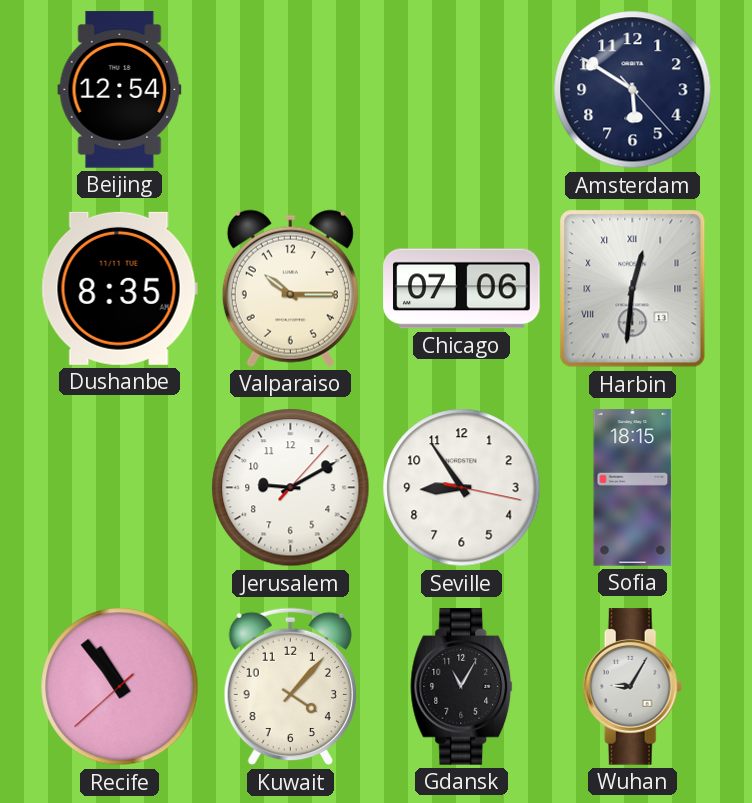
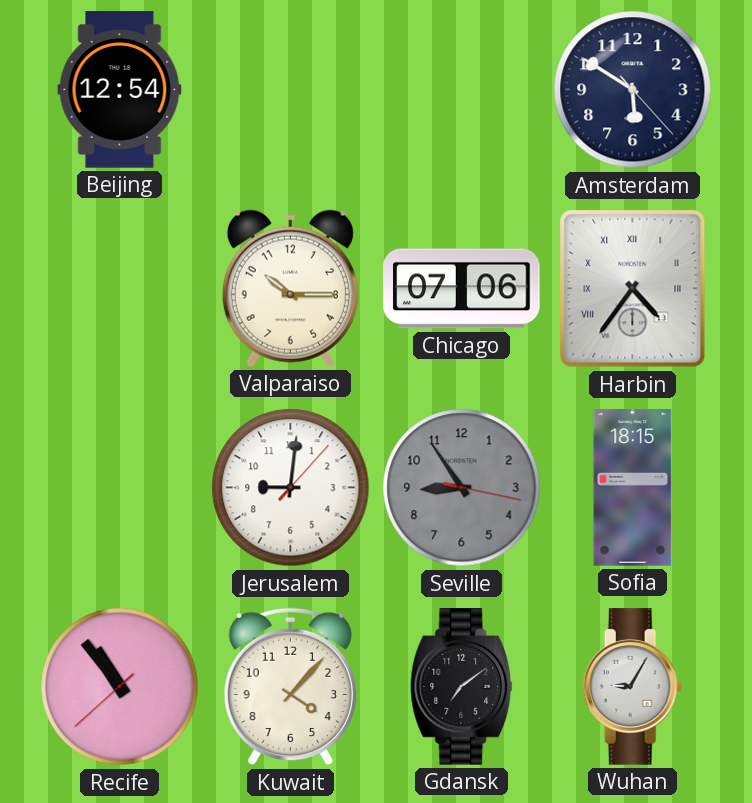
Dushanbe: 8:35 -> none
Harbin: 12:31 -> 4:36
Jerusalem: 9:10 -> 9:01
Seville dial: white -> grey
Gdansk: 11:05 -> 7:09
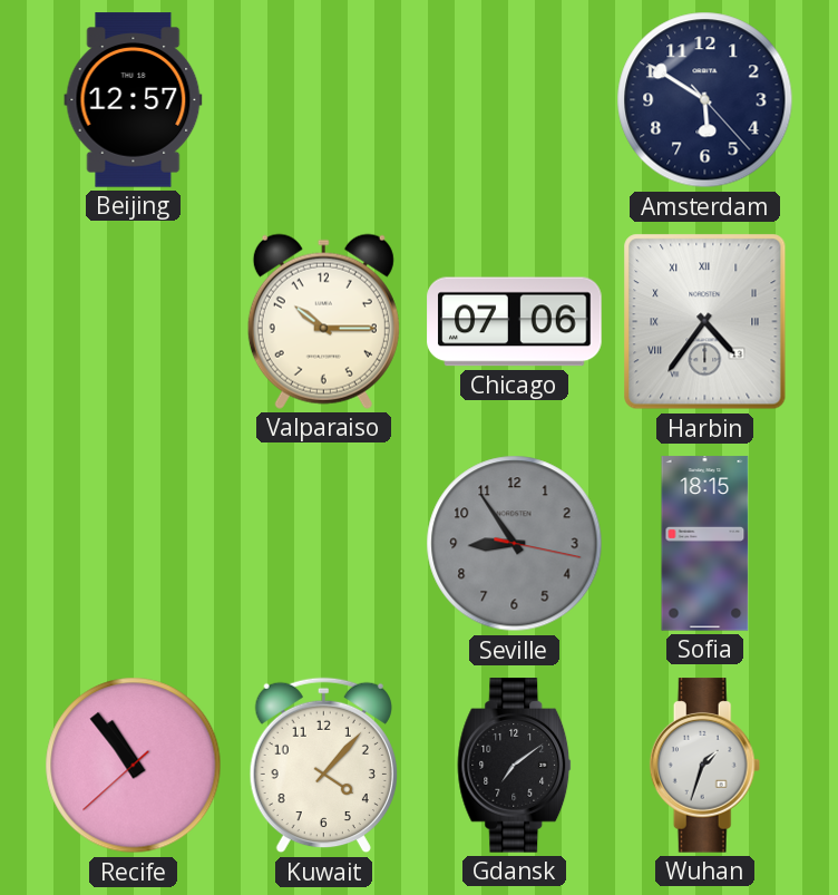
Beijing: 12:54 -> 12:57
Jerusalem: 9:01 -> none
Wuhan: 9:05 -> 1:33
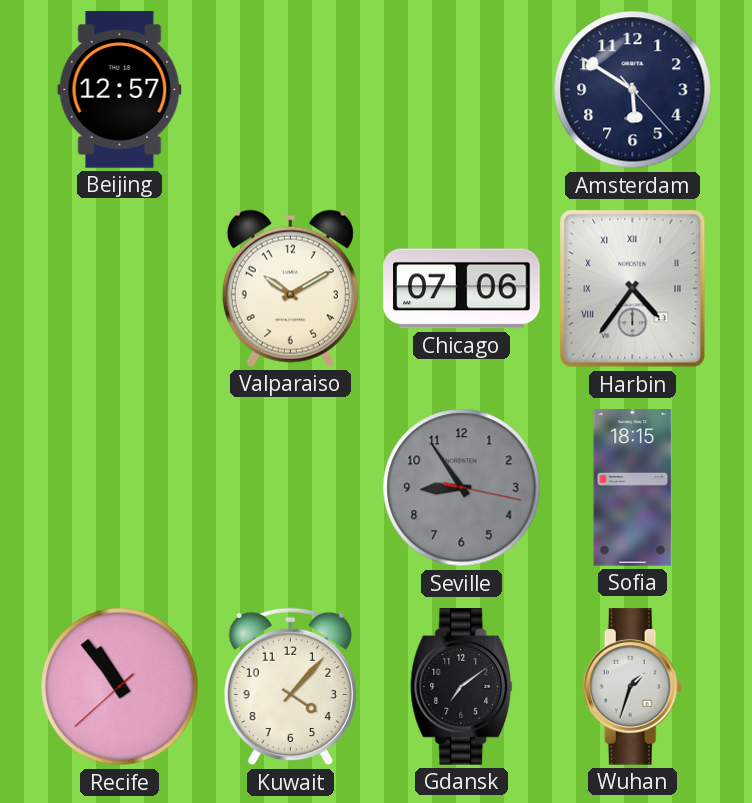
Valparaiso: 10:15 -> 10:10
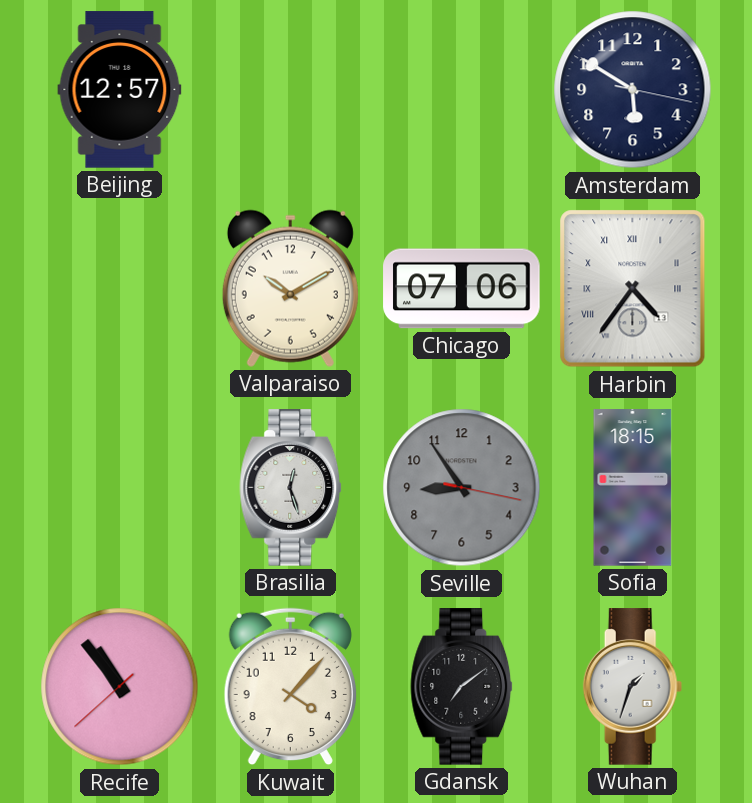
Amsterdam: 5:50:23 -> 5:50:17
Brasilia: none -> 12:27
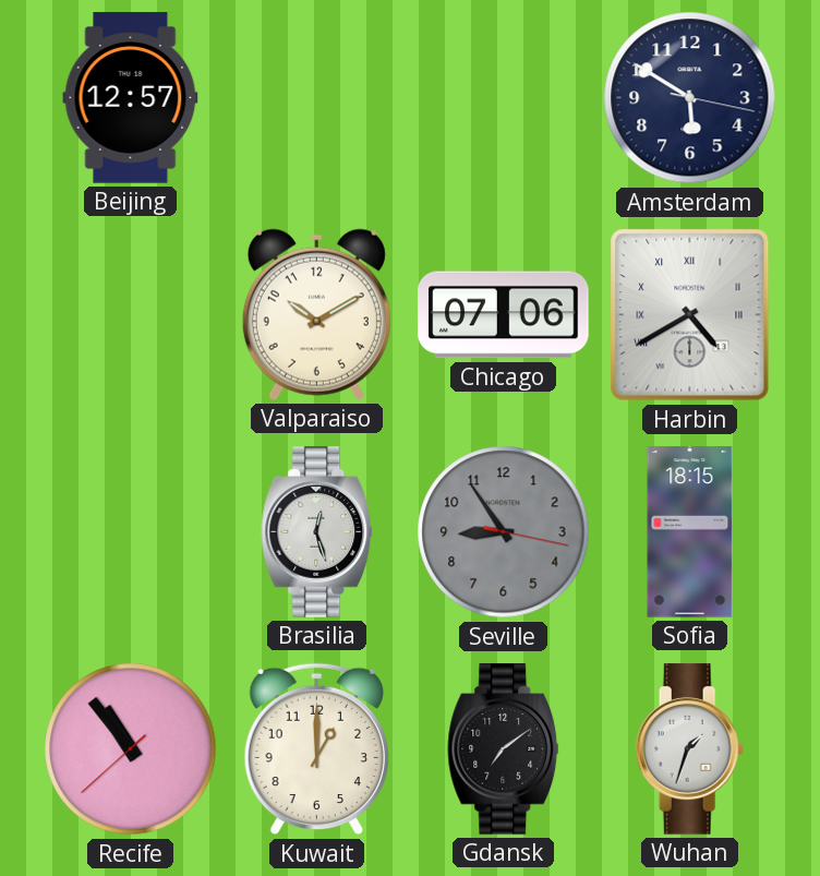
Harbin: 4:36 -> 4:40
Kuwait: 4:07 -> 1:00
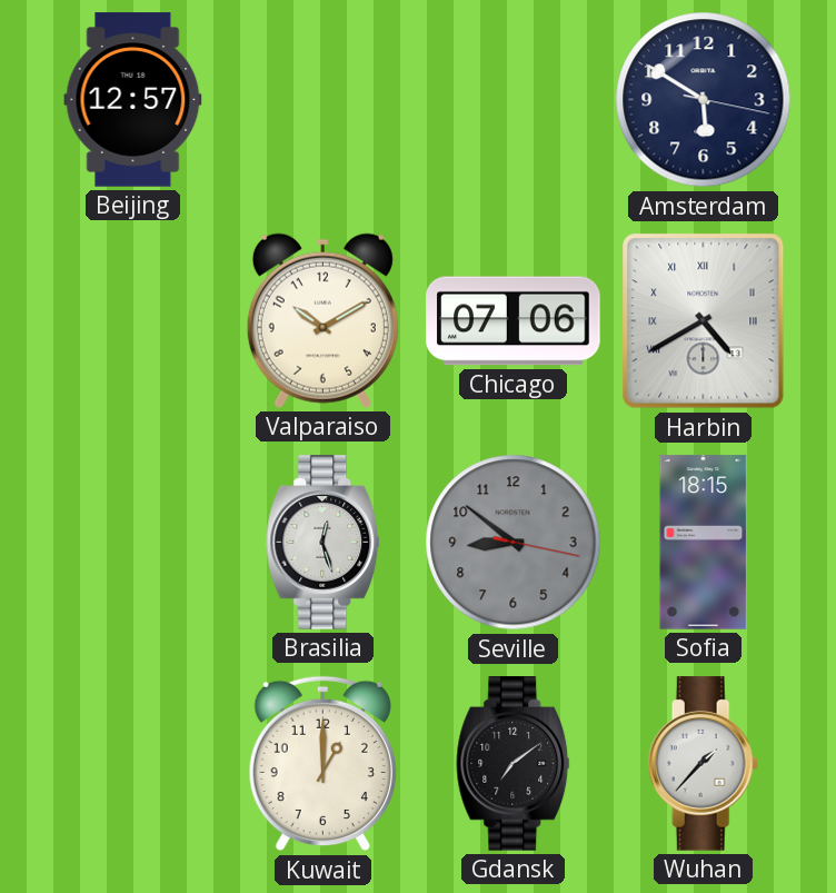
Seville: 8:54 -> 8:51
Recife: 10:53 -> none
Wuhan: 1:33 -> 1:37
